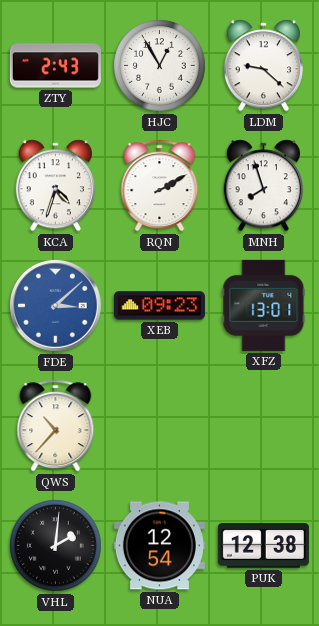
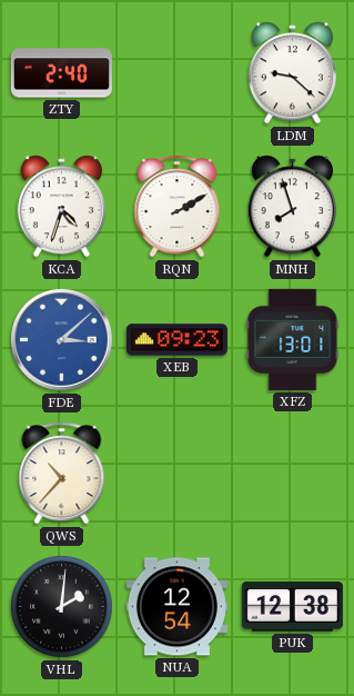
ZTY: 2:43 -> 2:40
HJC: 12:55 -> none
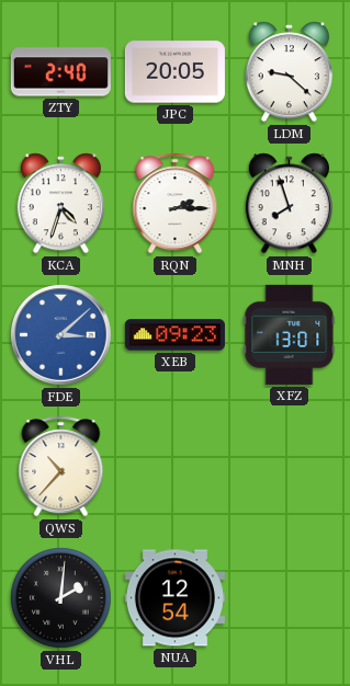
JPC: none -> 20:05
RQN: 2:10 -> 2:15
PUK: 12:38 -> none
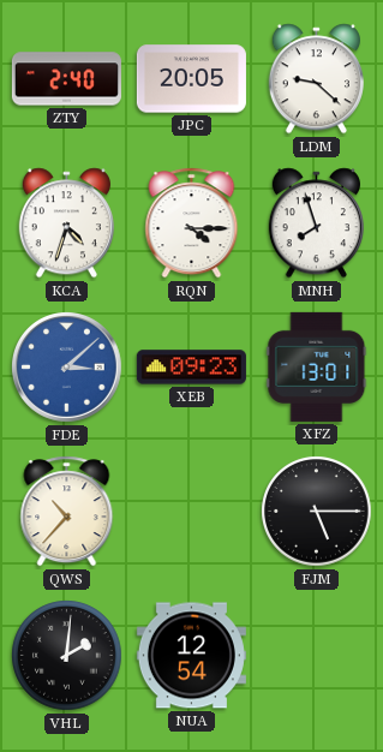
RQN: 2:15 -> 4:15
FJM: none -> 5:15
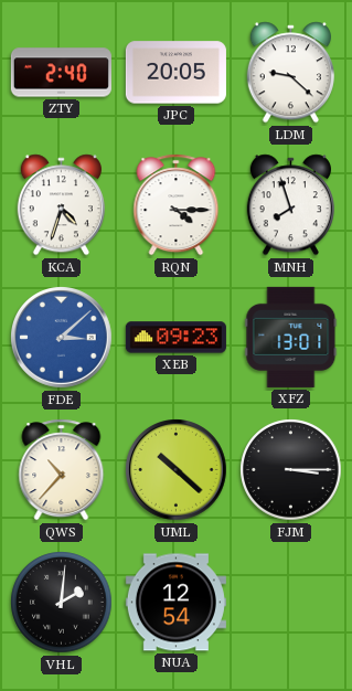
UML: none -> 10:22
FJM: 5:15 -> 3:15
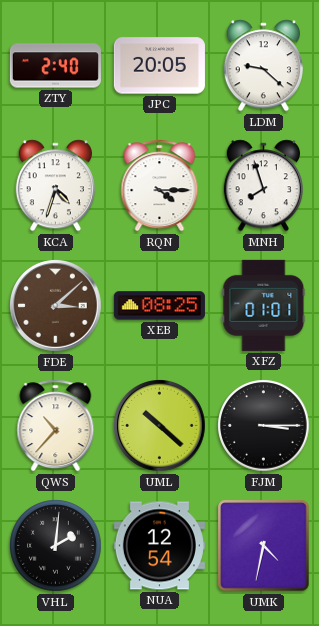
FDE dial: blue -> brown
XEB: 09:23 -> 08:25
XFZ: 13:01 -> 01:01
UMK: none -> 4:32
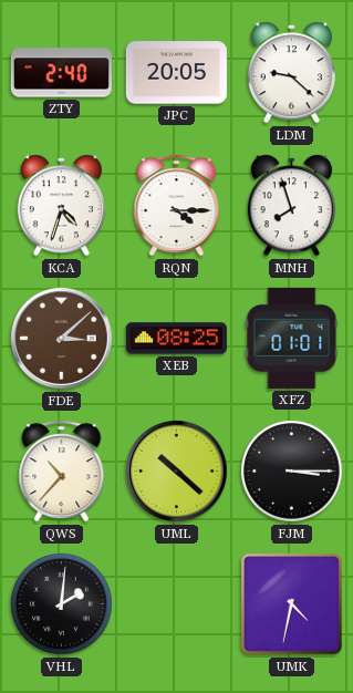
NUA: 12:54 -> none
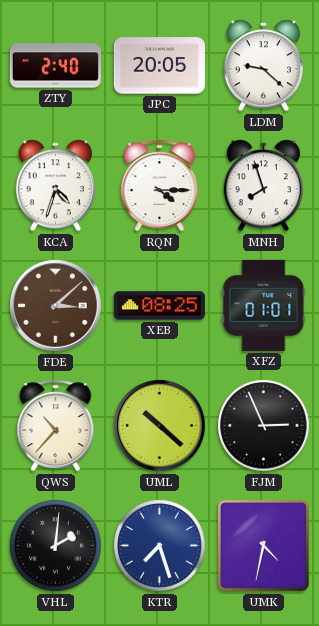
FJM: 3:15 -> 2:56
KTR: none -> 7:27
